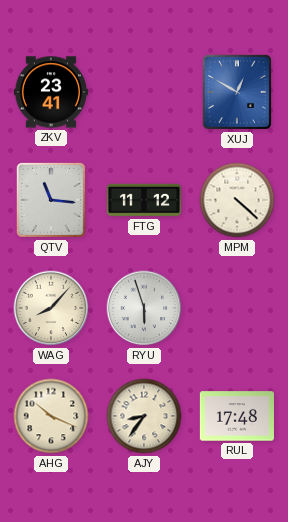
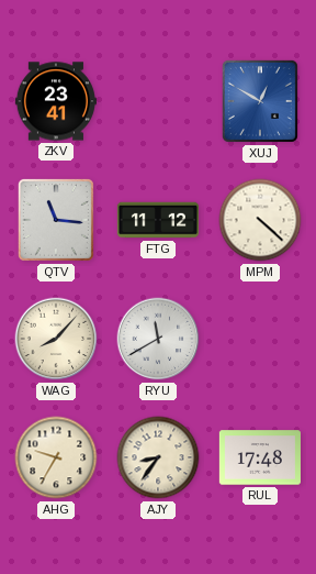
RYU: 5:57 -> 11:40
AHG: 10:19 -> 9:35
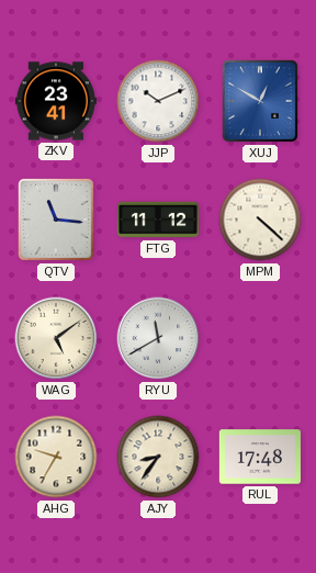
JJP: none -> 10:11
WAG: 8:07 -> 5:09
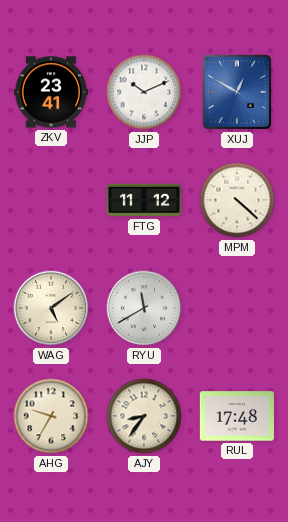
QTV: 11:16 -> none
